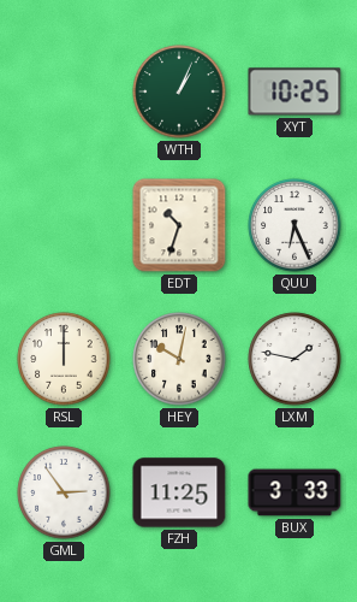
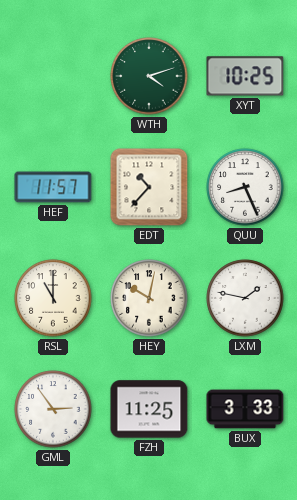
WTH: 1:04 -> 4:12
HEF: none -> 11:57
EDT: 10:33 -> 10:37
QUU: 6:26 -> 8:26
RSL: 12:00 -> 11:00
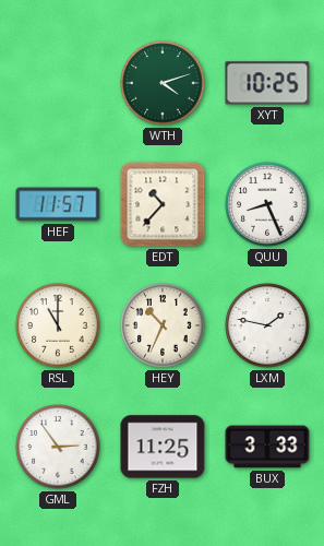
HEY: 10:02 -> 10:34
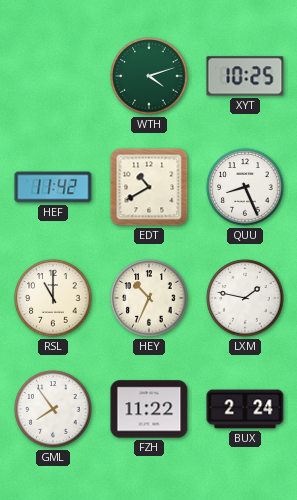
HEF: 11:57 -> 11:42
EDT: 10:37 -> 10:40
GML: 2:54 -> 7:54
FZH: 11:25 -> 11:22
BUX: 3:33 -> 2:24
